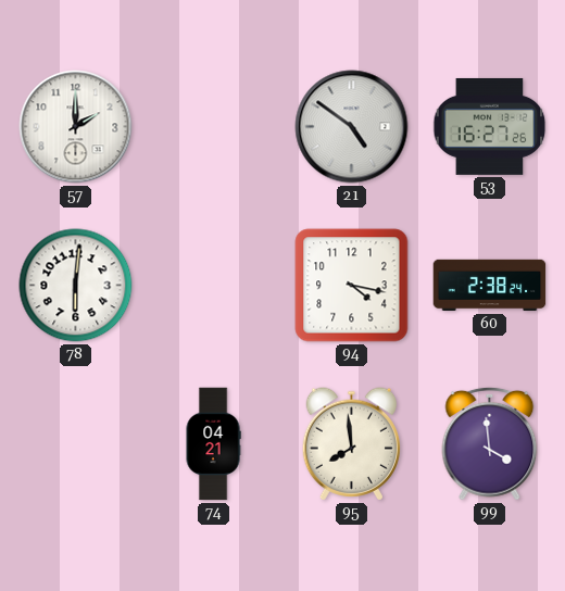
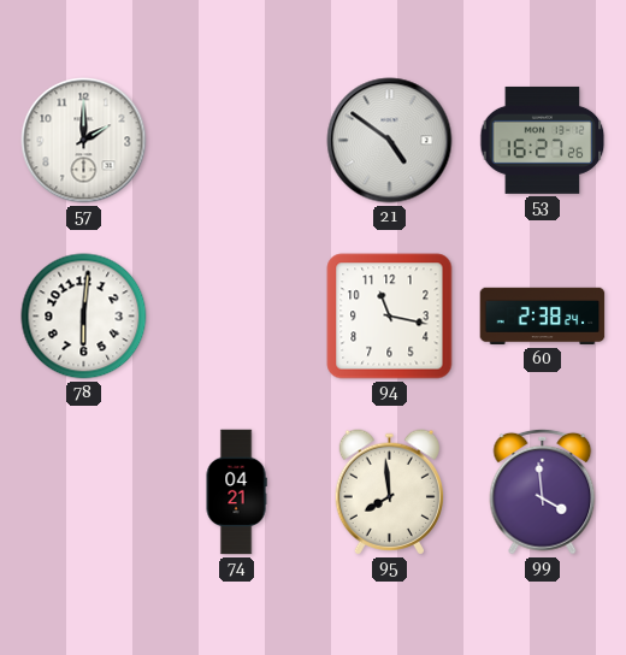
94: 4:17 -> 11:17
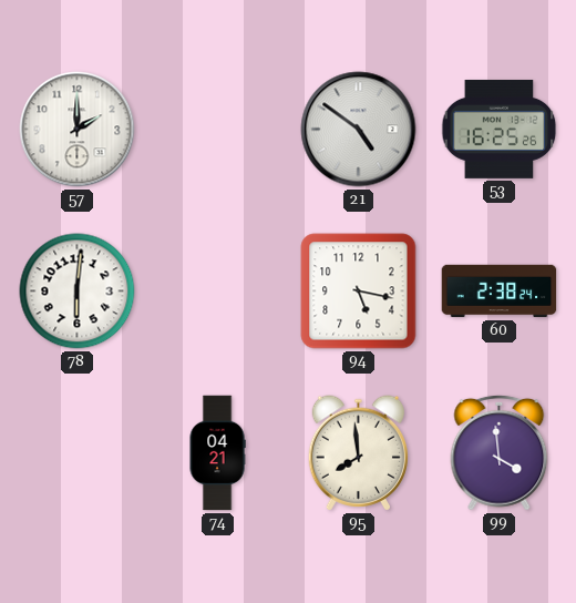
53: 16:27 -> 16:25
94: 11:17 -> 5:17
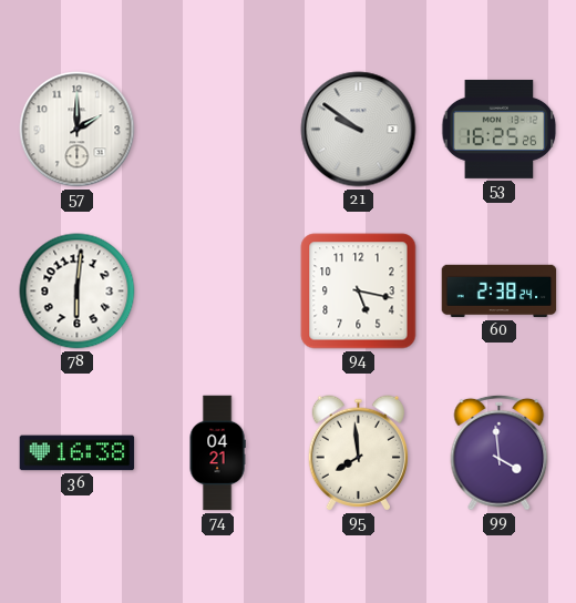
21: 4:51 -> 9:51
36: none -> 16:38
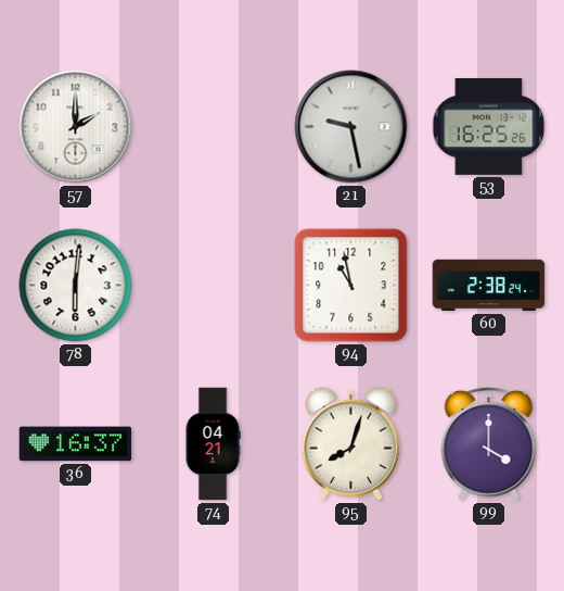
21: 9:51 -> 9:28
94: 5:17 -> 10:58
36: 16:38 -> 16:37
95: 7:59 -> 8:03
99: 3:59 -> 4:00
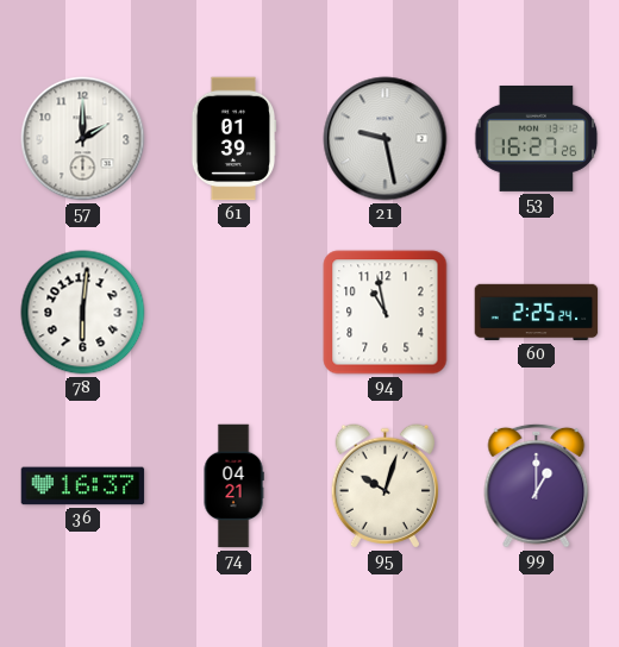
61: none -> 01:39
53: 16:25 -> 16:27
60: 2:38 -> 2:25
95: 8:03 -> 10:03
99: 4:00 -> 1:00
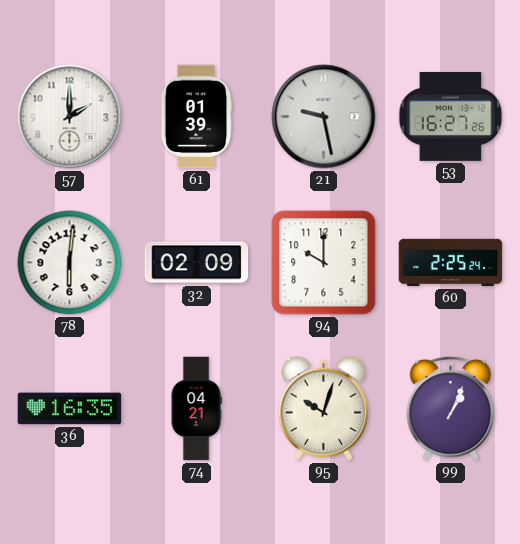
32: none -> 02:09
94: 10:58 -> 10:00
36: 16:37 -> 16:35
99: 1:00 -> 1:04
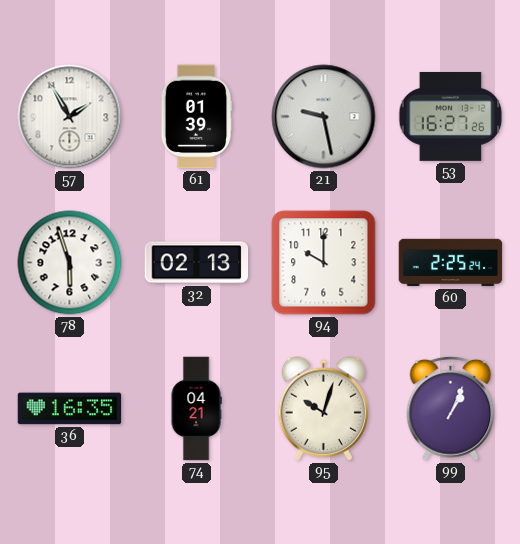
57: 2:00 -> 1:55
78: 6:01 -> 5:57
32: 02:09 -> 02:13
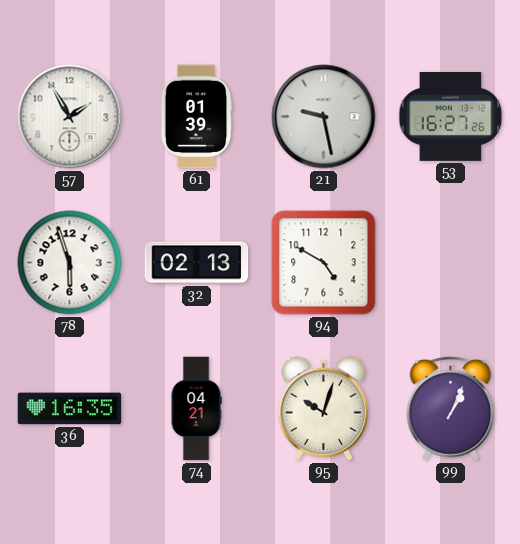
94: 10:00 -> 4:50
60: 2:25 -> none
